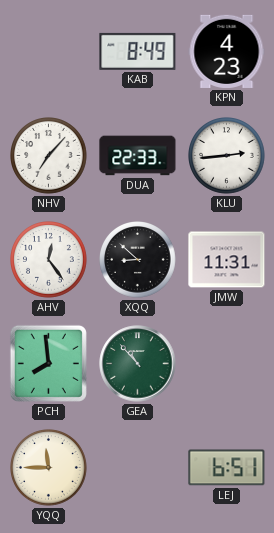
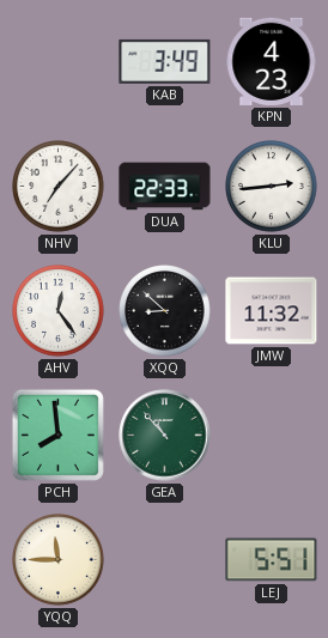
KAB: 8:49 -> 3:49
JMW: 11:31 -> 11:32
LEJ: 6:51 -> 5:51
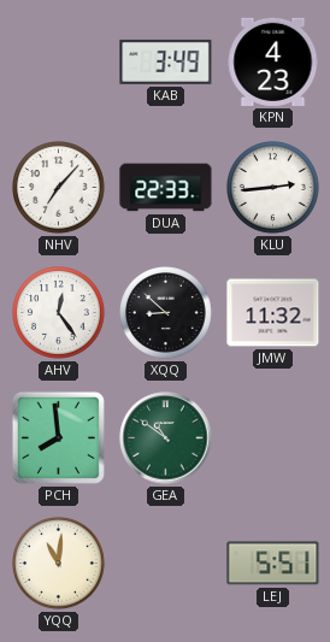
GEA: 10:53 -> 10:51
YQQ: 11:45 -> 11:01
